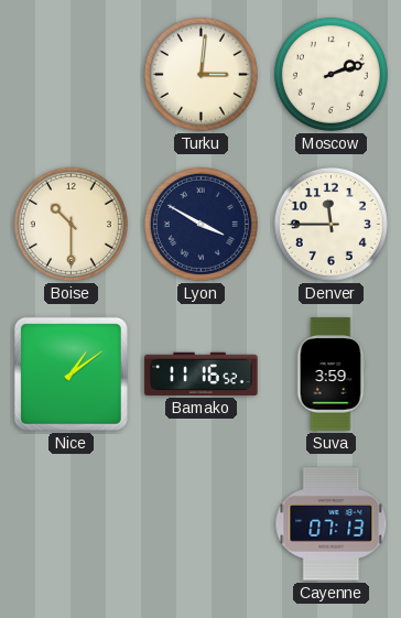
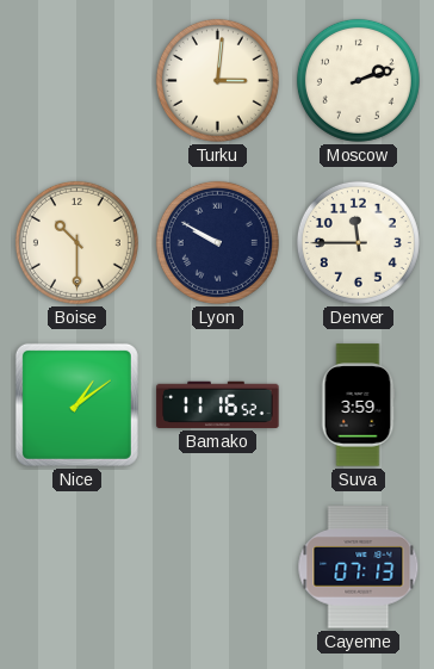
Lyon: 3:50 -> 9:50
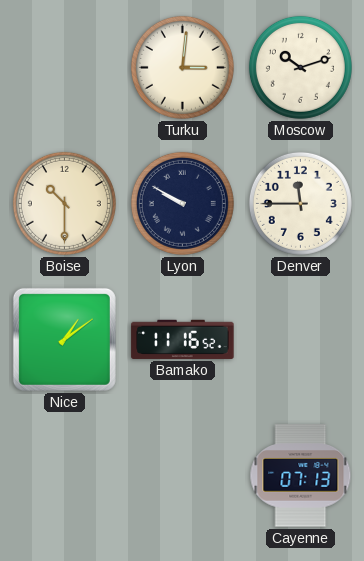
Moscow: 2:12 -> 10:12
Suva: 3:59 -> none
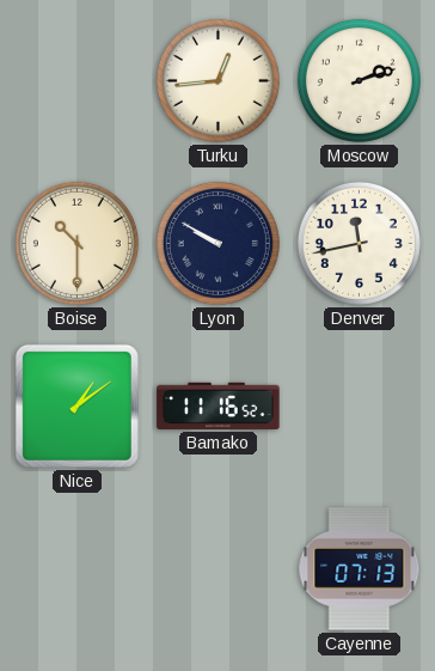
Turku: 3:01 -> 12:44
Moscow: 10:12 -> 2:12
Denver: 11:45 -> 11:43
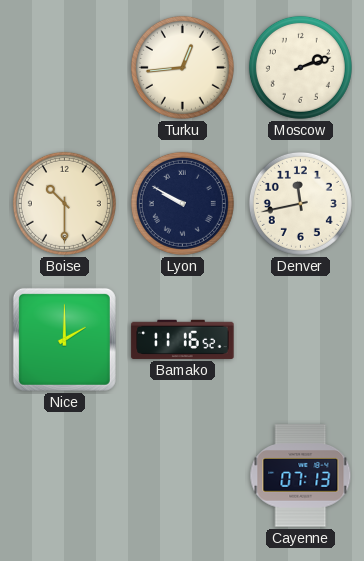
Nice: 1:09 -> 2:00
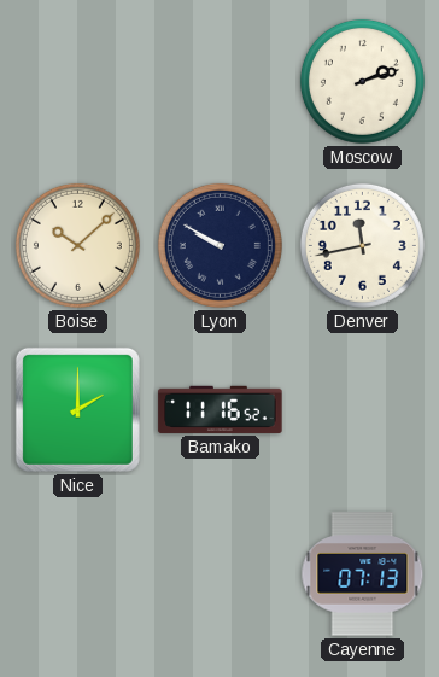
Turku: 12:44 -> none
Boise: 10:30 -> 10:08
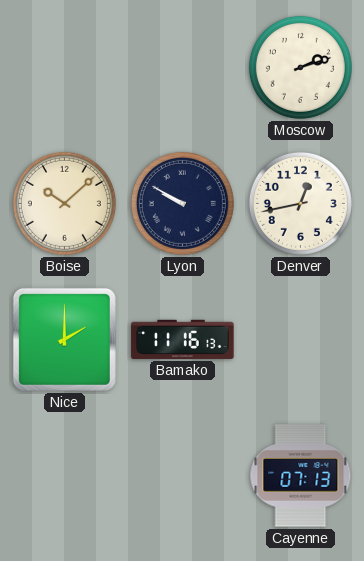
Denver: 11:43 -> 12:43
Bamako: 11:16:52 -> 11:16:13
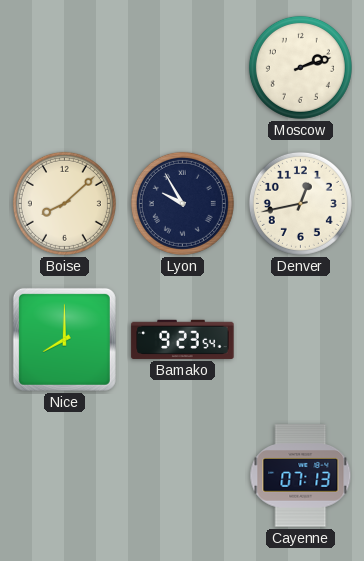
Boise: 10:08 -> 8:08
Lyon: 9:50 -> 9:55
Nice: 2:00 -> 8:00
Bamako: 11:16 -> 9:23
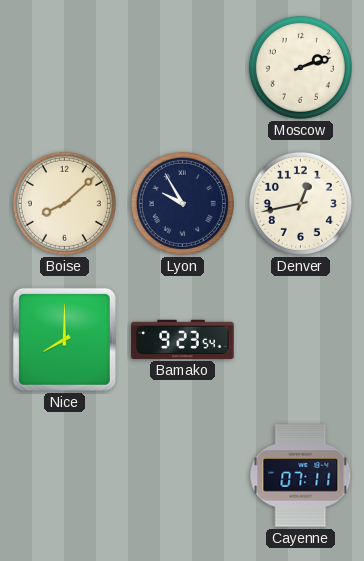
Cayenne: 07:13 -> 07:11
